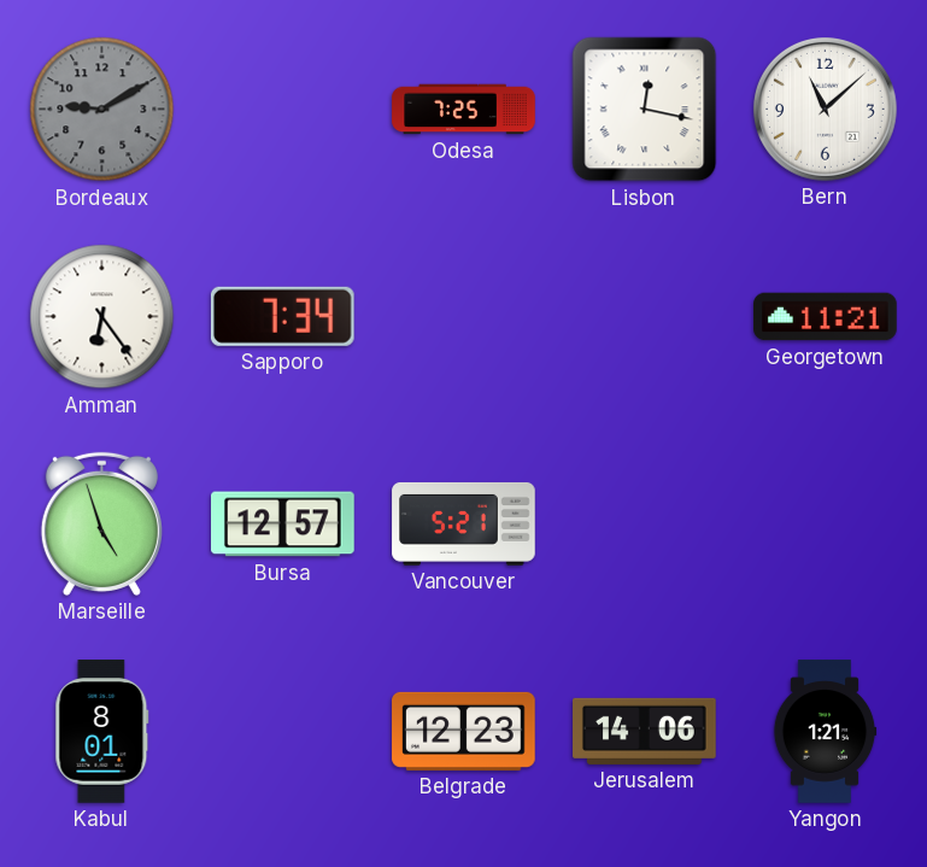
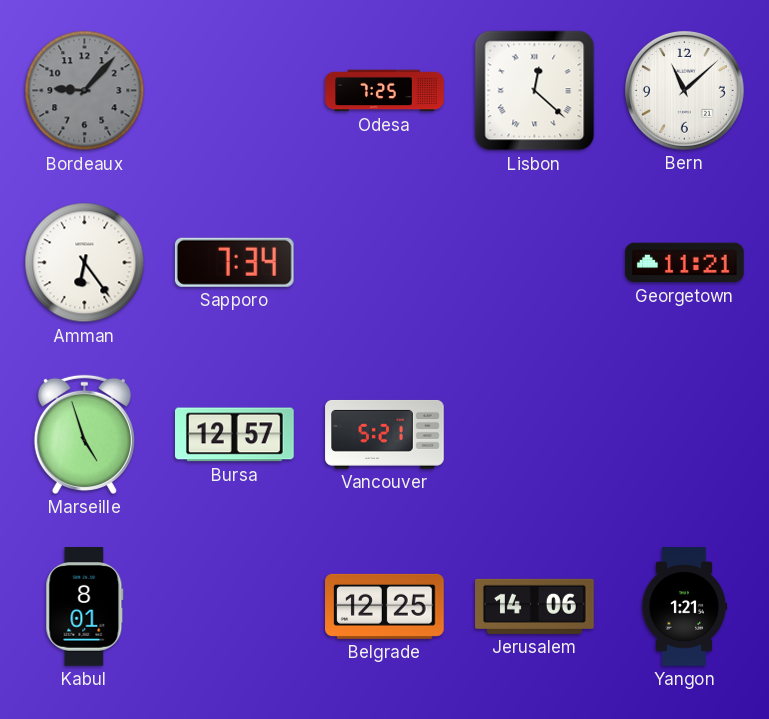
Bordeaux: 9:10 -> 9:07
Lisbon: 12:17 -> 12:22
Belgrade: 12:23 -> 12:25
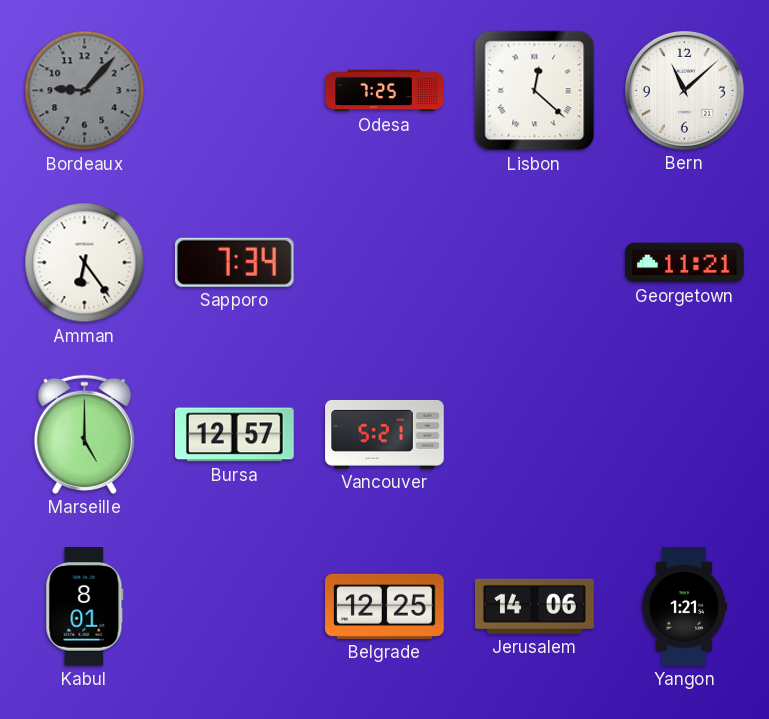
Marseille: 4:57 -> 5:00
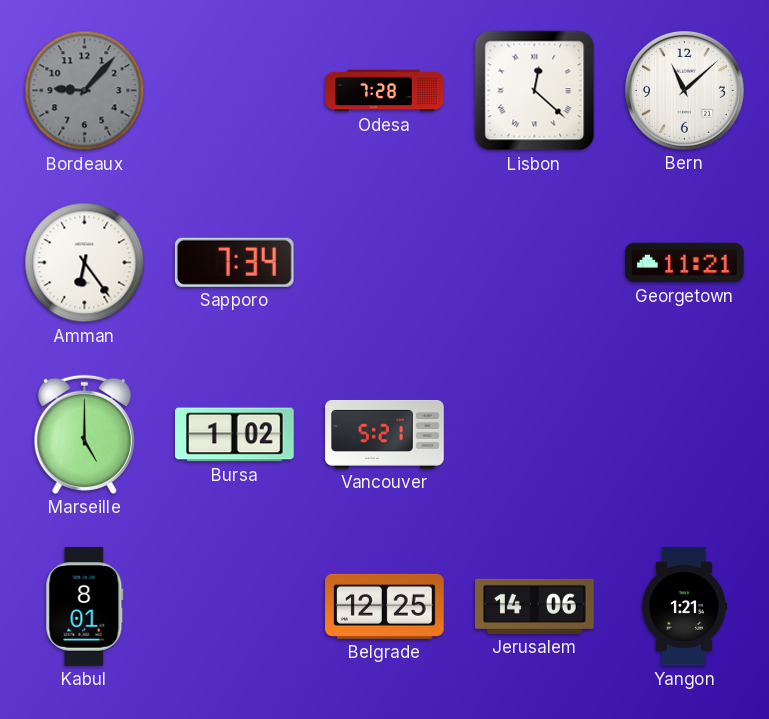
Odesa: 7:25 -> 7:28
Bursa: 12:57 -> 1:02
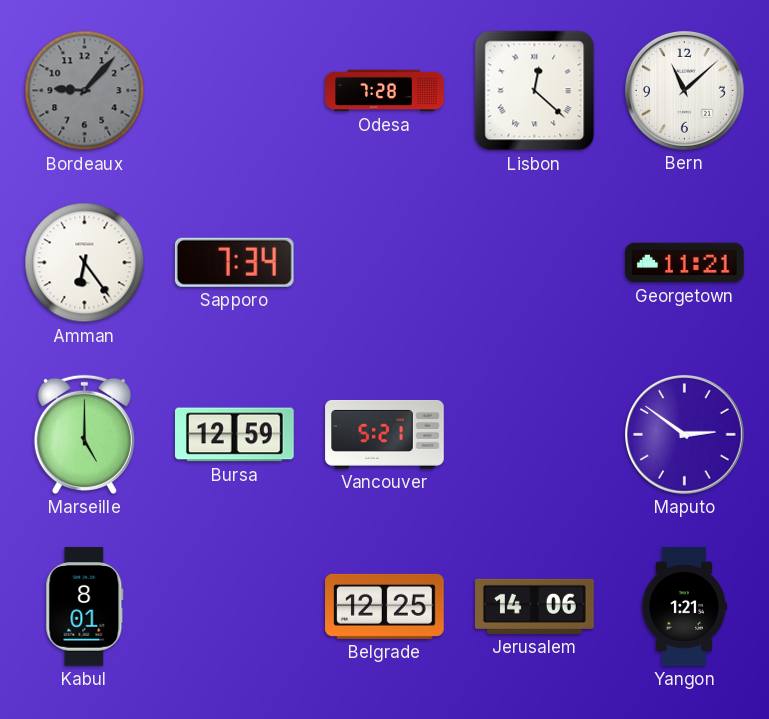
Bursa: 1:02 -> 12:59
Maputo: none -> 2:51
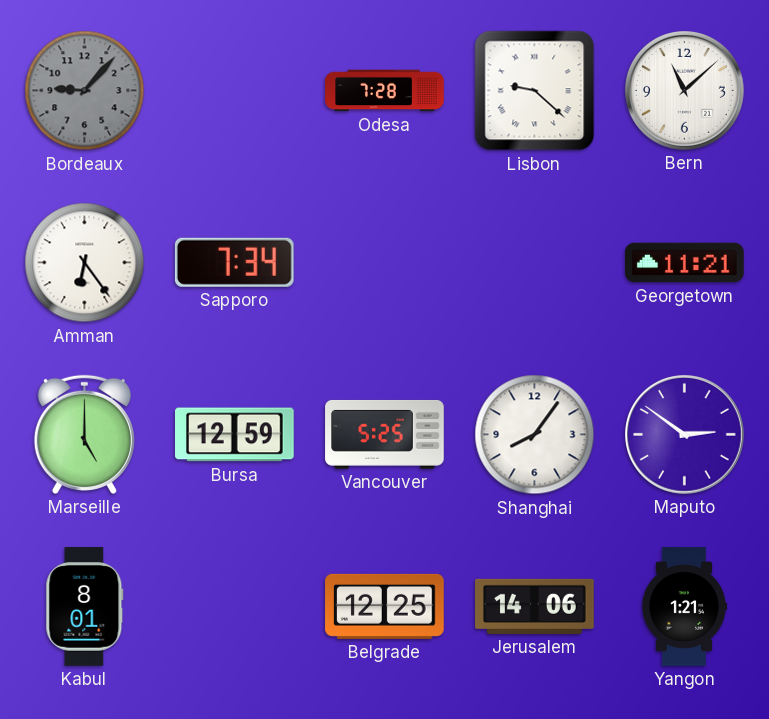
Lisbon: 12:22 -> 9:22
Vancouver: 5:21 -> 5:25
Shanghai: none -> 8:06
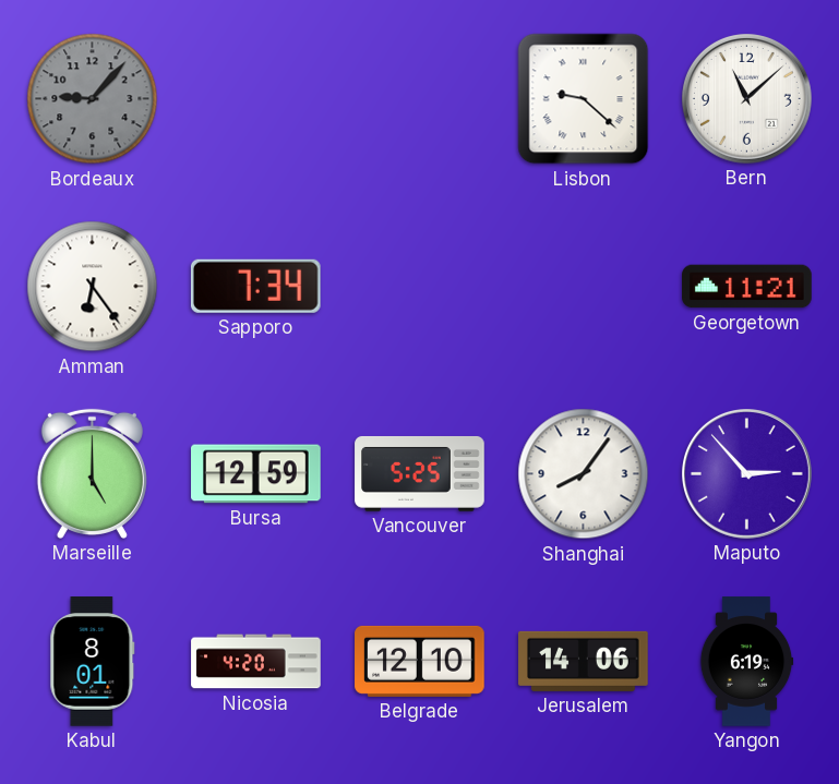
Odesa: 7:28 -> none
Maputo: 2:51 -> 2:53
Nicosia: none -> 4:20
Belgrade: 12:25 -> 12:10
Yangon: 1:21 -> 6:19
